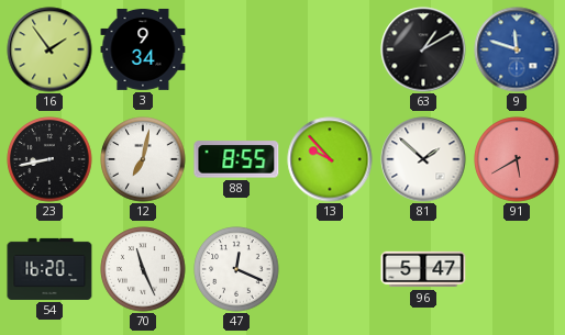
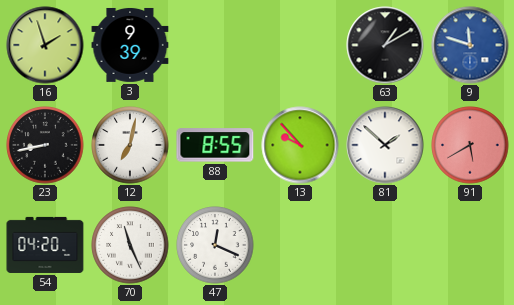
16: 1:54 -> 1:57
3: 9:34 -> 9:39
54: 16:20 -> 04:20
96: 5:47 -> none
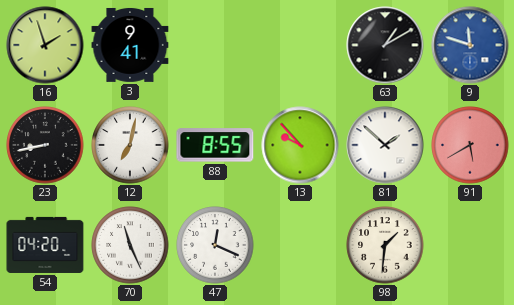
3: 9:39 -> 9:41
98: none -> 1:31
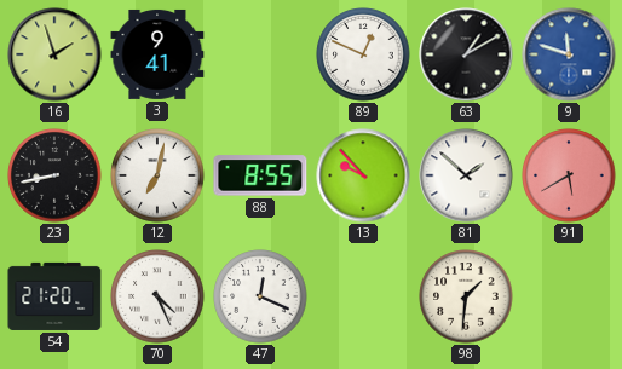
89: none -> 12:49
54: 04:20 -> 21:20
70: 11:26 -> 4:26
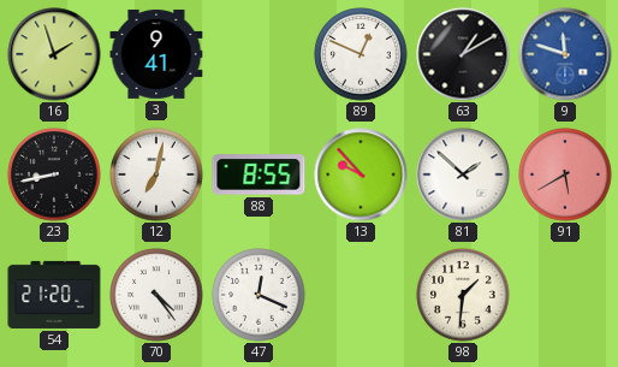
70: 4:26 -> 4:24
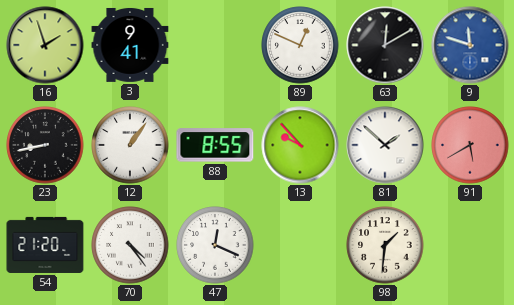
63: 1:10 -> 12:10
12: 7:02 -> 1:06
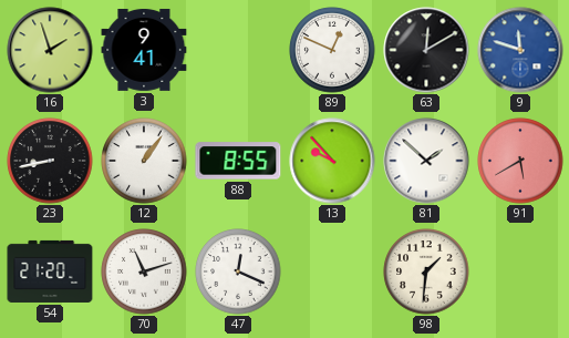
70: 4:24 -> 11:12
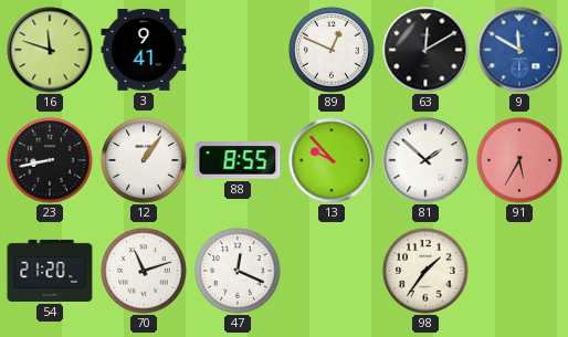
16: 1:57 -> 11:48
9: 11:48 -> 11:50
91: 5:40 -> 5:35
98: 1:31 -> 1:36
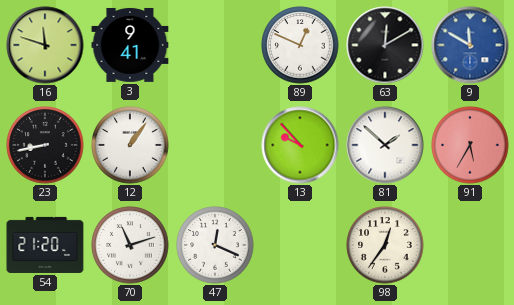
88: 8:55 -> none
98: 1:36 -> 12:36
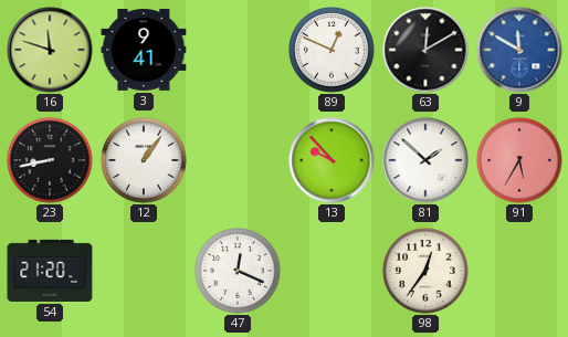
70: 11:12 -> none
